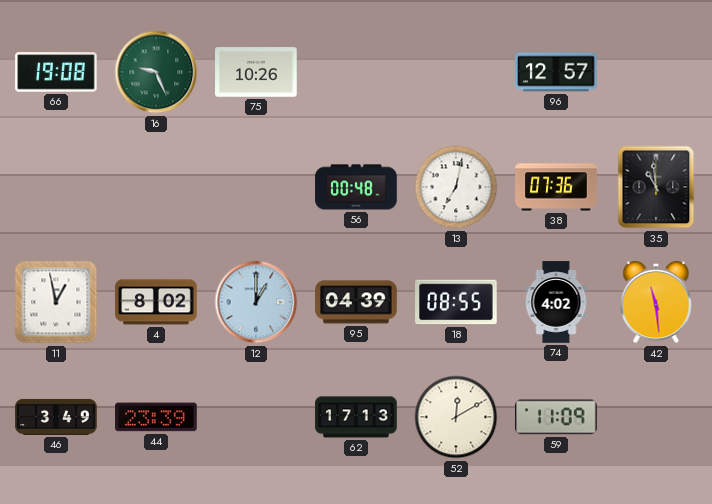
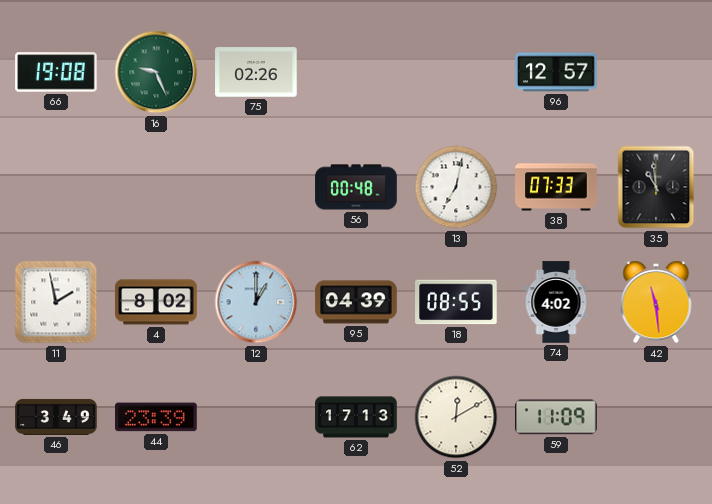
75: 10:26 -> 02:26
38: 07:36 -> 07:33
11: 12:58 -> 1:58
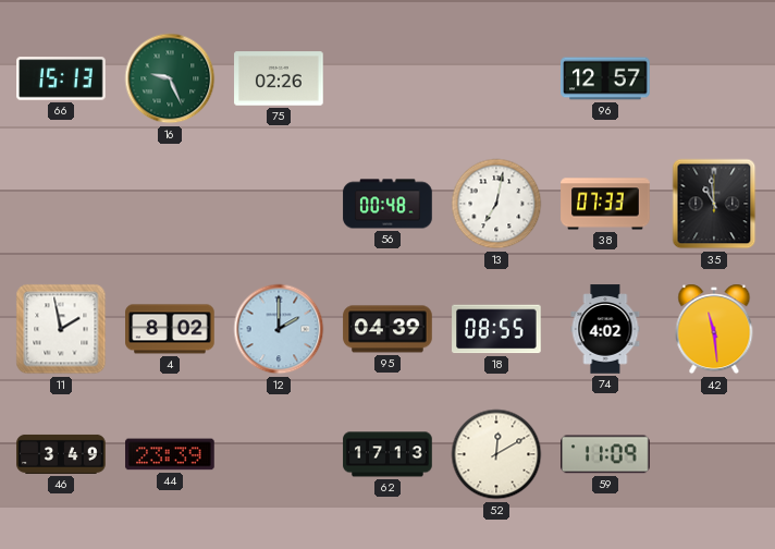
66: 19:08 -> 15:13
12: 1:00 -> 2:00
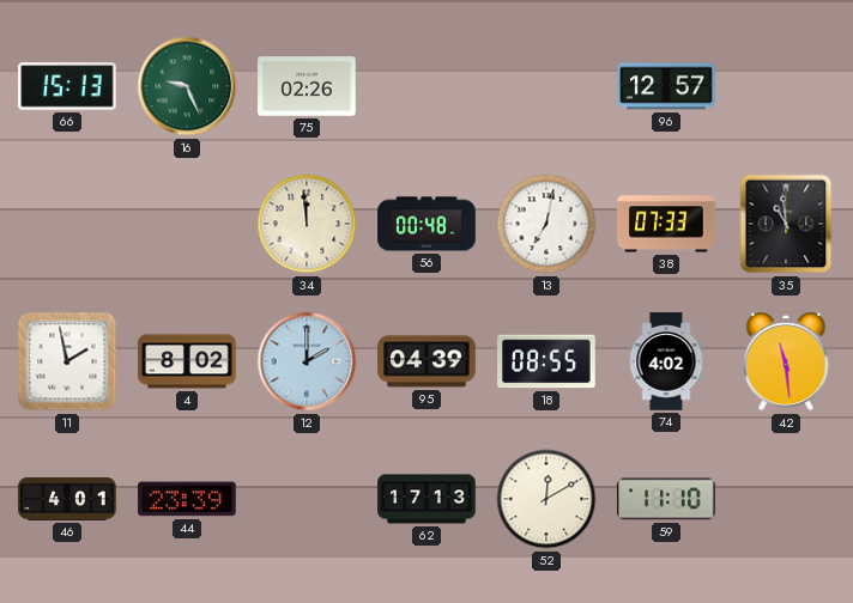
34: none -> 11:59
46: 3:49 -> 4:01
59: 11:09 -> 11:10
